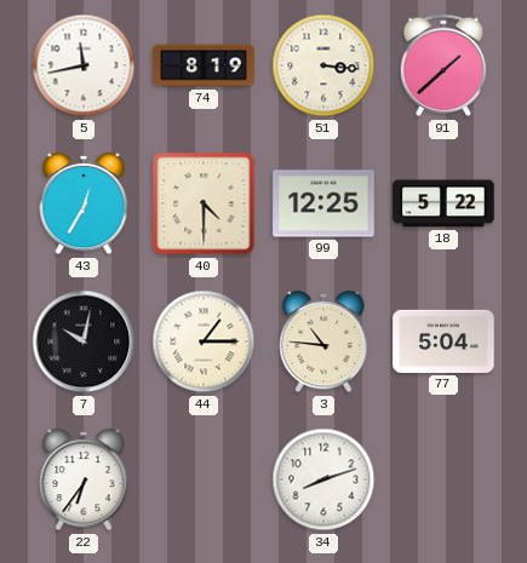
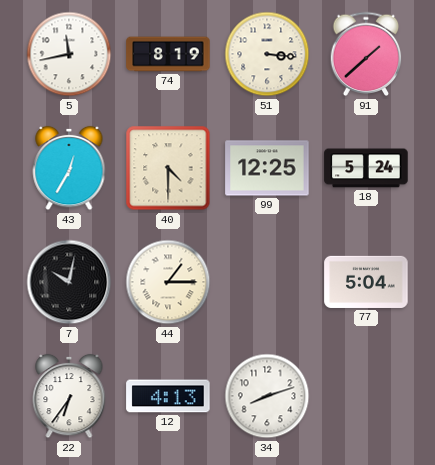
18: 5:22 -> 5:24
3: 10:46 -> none
12: none -> 4:13
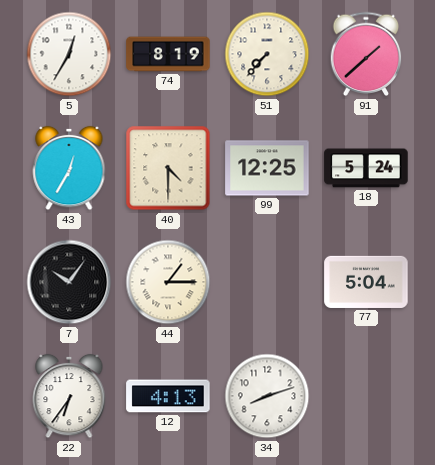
5: 11:43 -> 12:35
51: 3:16 -> 7:37
7: 10:02 -> 10:06
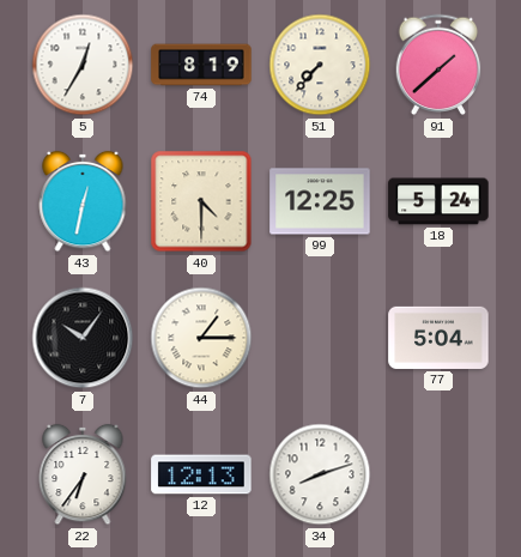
43: 12:35 -> 12:32
12: 4:13 -> 12:13
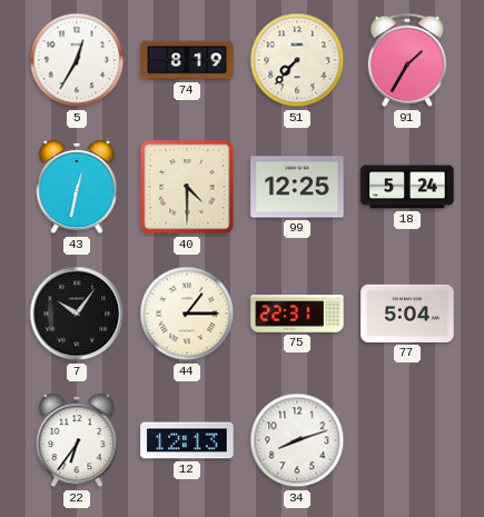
91: 1:38 -> 1:35
75: none -> 22:31
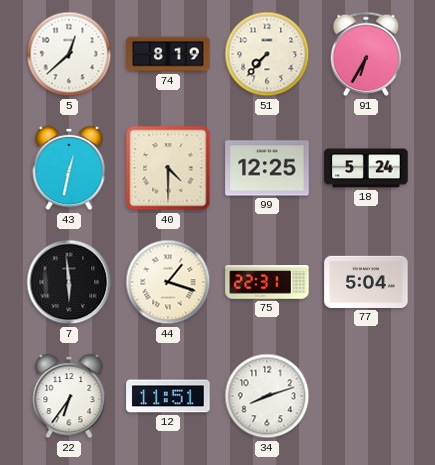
5: 12:35 -> 12:38
91: 1:35 -> 6:35
7: 10:06 -> 5:59
44: 1:15 -> 1:18
12: 12:13 -> 11:51
